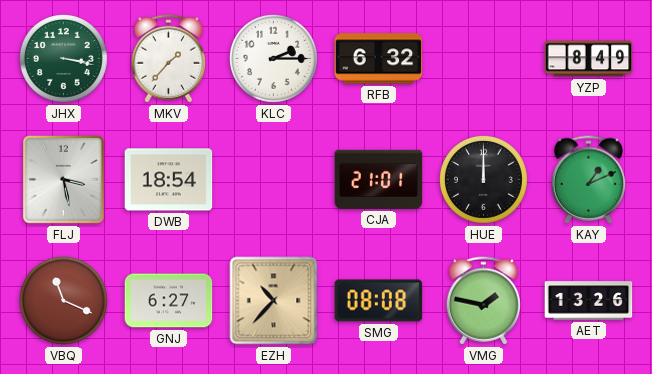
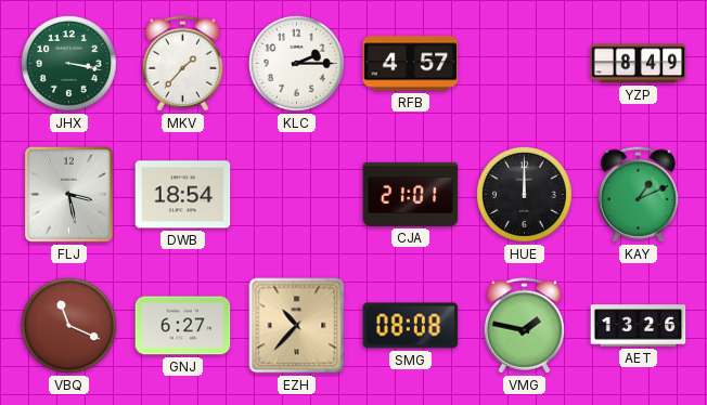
RFB: 6:32 -> 4:57
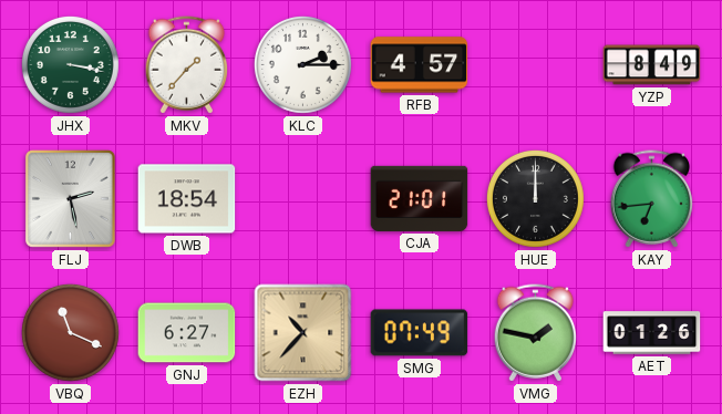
FLJ: 3:28 -> 2:28
KAY: 1:11 -> 6:44
SMG: 08:08 -> 07:49
AET: 13:26 -> 01:26
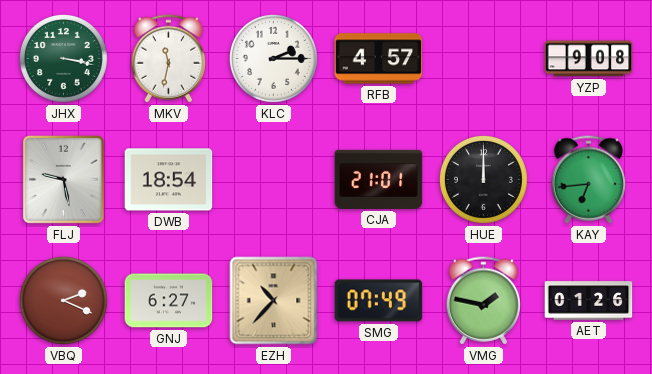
MKV: 1:37 -> 11:32
YZP: 8:49 -> 9:08
FLJ: 2:28 -> 9:28
VBQ: 11:19 -> 2:19
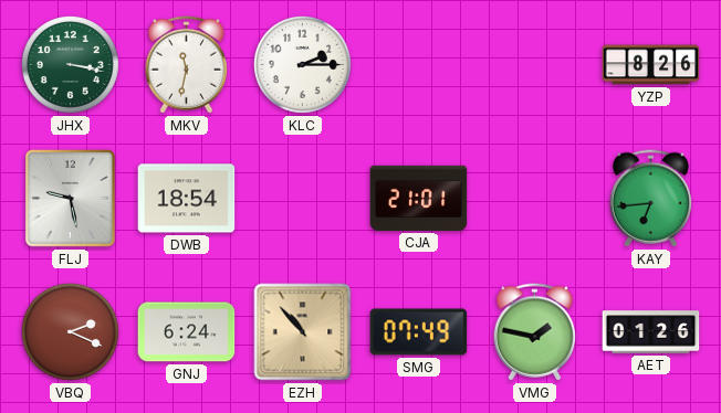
RFB: 4:57 -> none
YZP: 9:08 -> 8:26
HUE: 12:00 -> none
GNJ: 6:27 -> 6:24
EZH: 10:37 -> 10:53
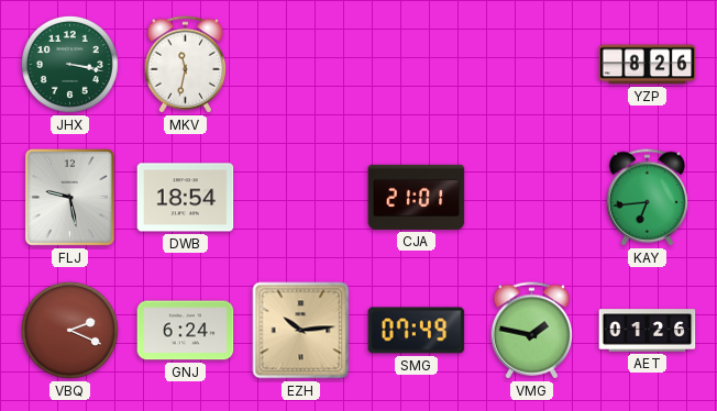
KLC: 2:15 -> none
EZH: 10:53 -> 10:14
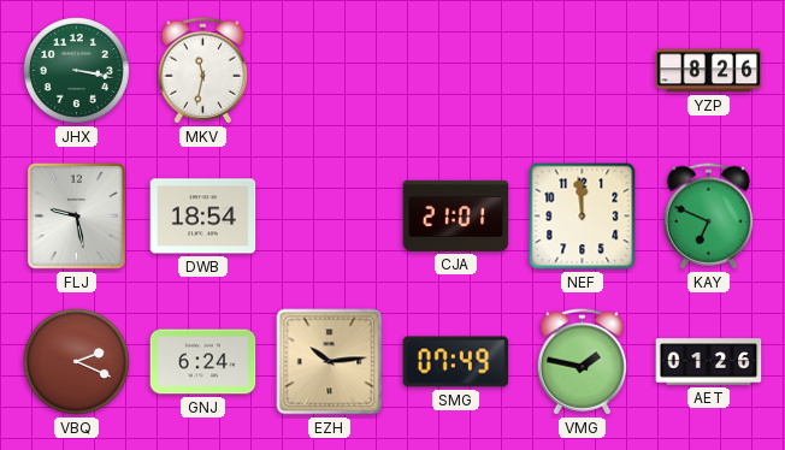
NEF: none -> 11:59
KAY: 6:44 -> 6:49
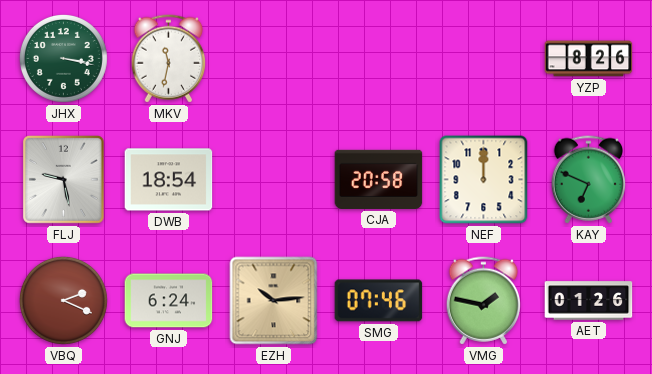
CJA: 21:01 -> 20:58
NEF: 11:59 -> 12:00
SMG: 07:49 -> 07:46
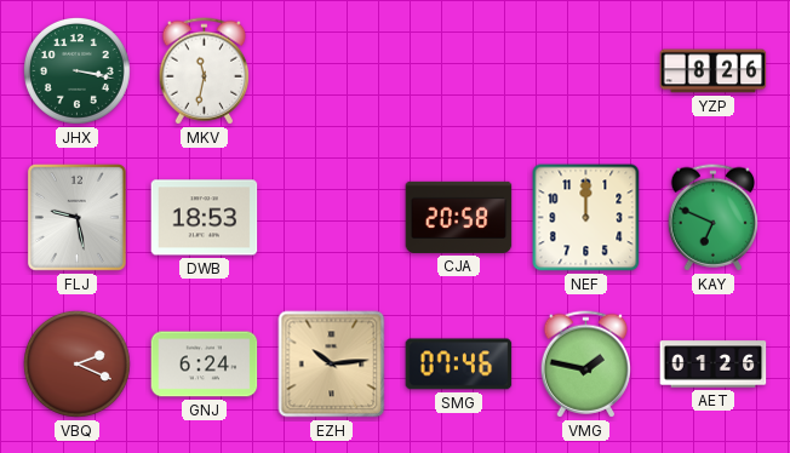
DWB: 18:54 -> 18:53
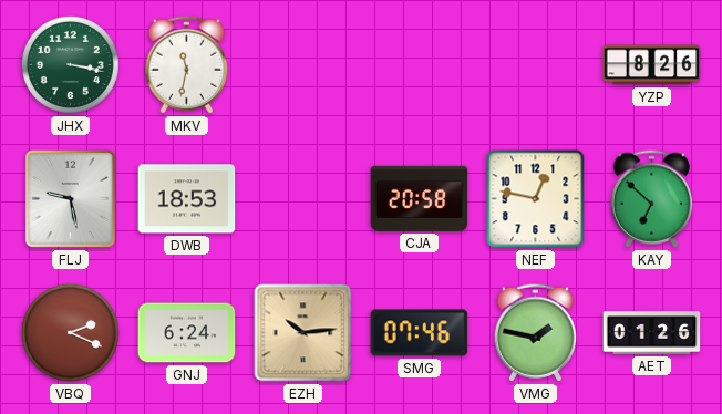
NEF: 12:00 -> 12:47
KAY: 6:49 -> 6:52
